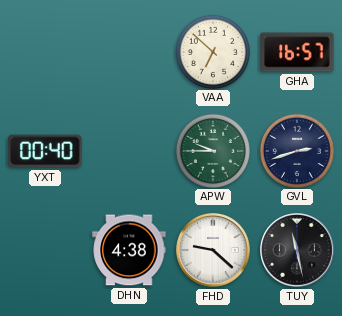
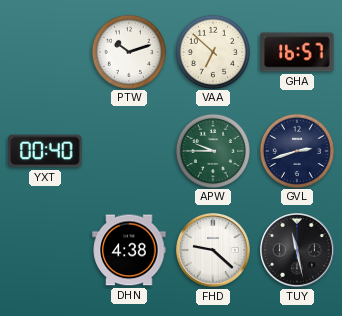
PTW: none -> 10:12
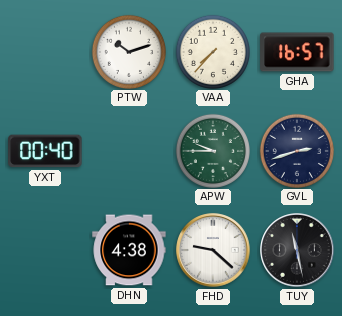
VAA: 6:52 -> 7:37
